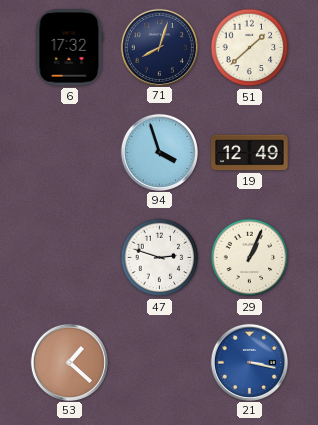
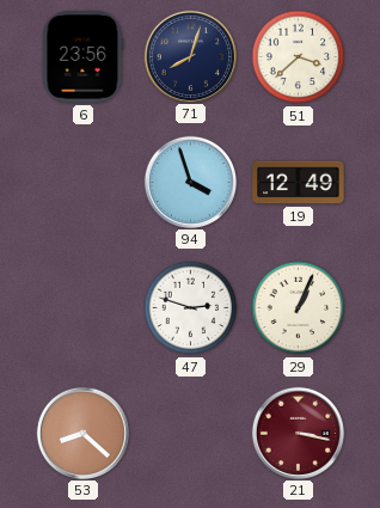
6: 17:32 -> 23:56
51: 1:38 -> 3:38
53: 1:22 -> 8:22
21 dial: blue -> burgundy
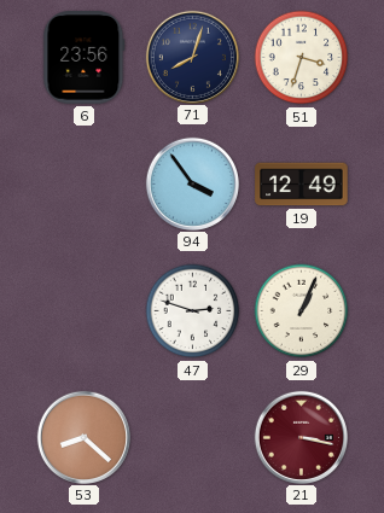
51: 3:38 -> 3:33
94: 3:57 -> 3:54
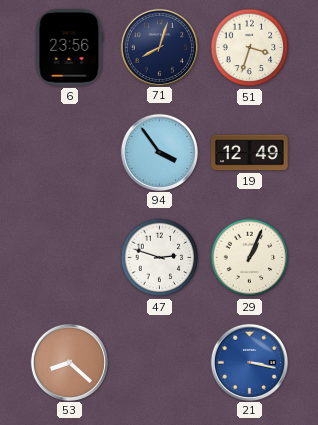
21 dial: burgundy -> blue
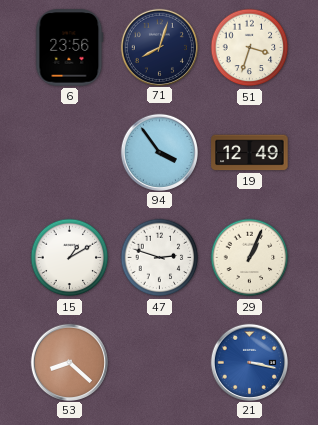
15: none -> 1:10
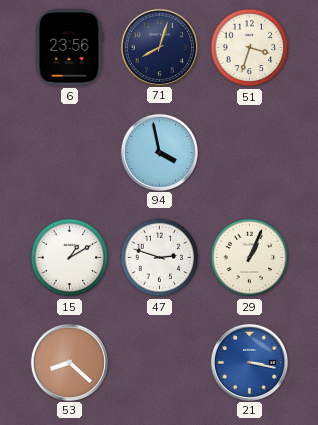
94: 3:54 -> 3:58
19: 12:49 -> none
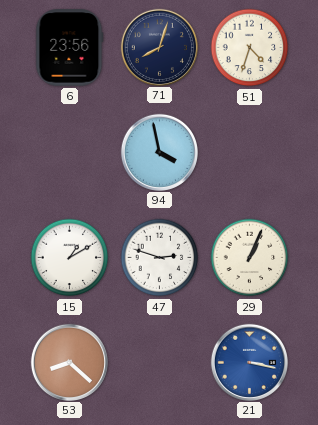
51: 3:33 -> 4:33
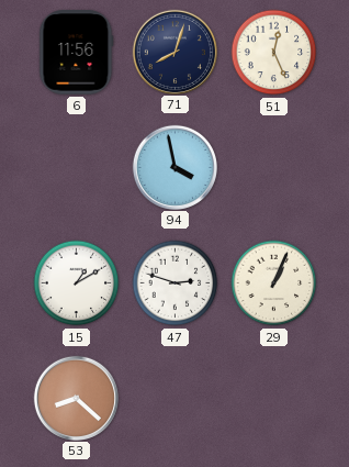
6: 23:56 -> 11:56
51: 4:33 -> 12:26
21: 3:17 -> none
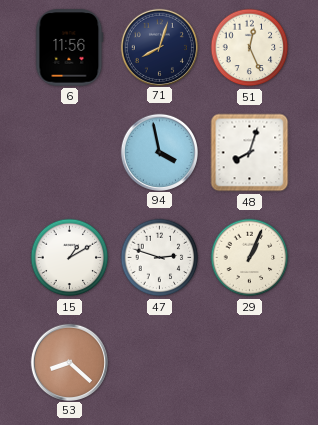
48: none -> 8:03
